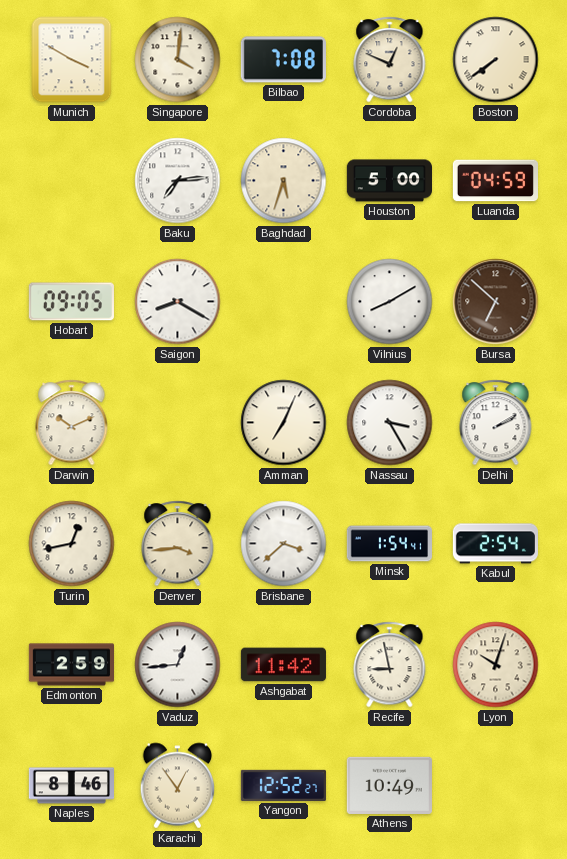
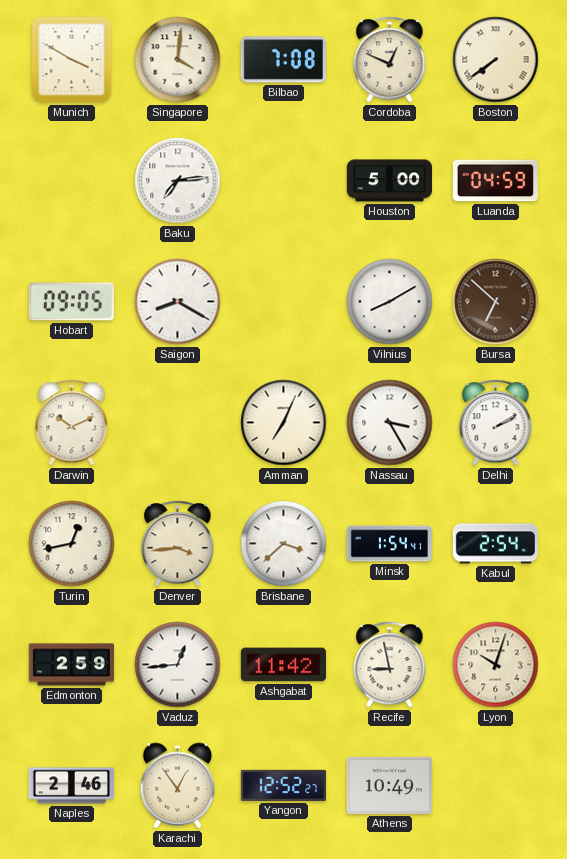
Baghdad: 5:33 -> none
Naples: 8:46 -> 2:46
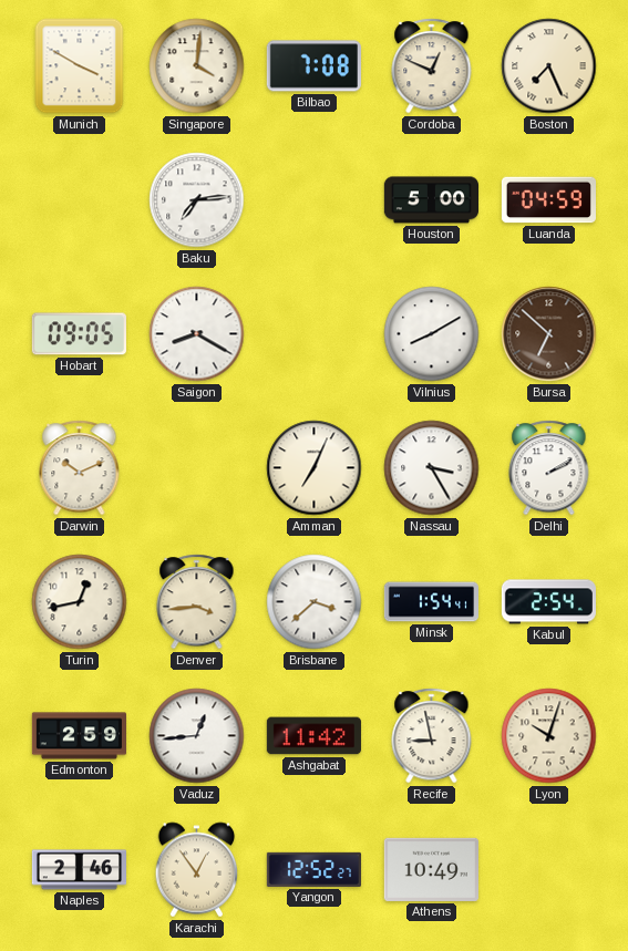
Boston: 7:39 -> 7:26
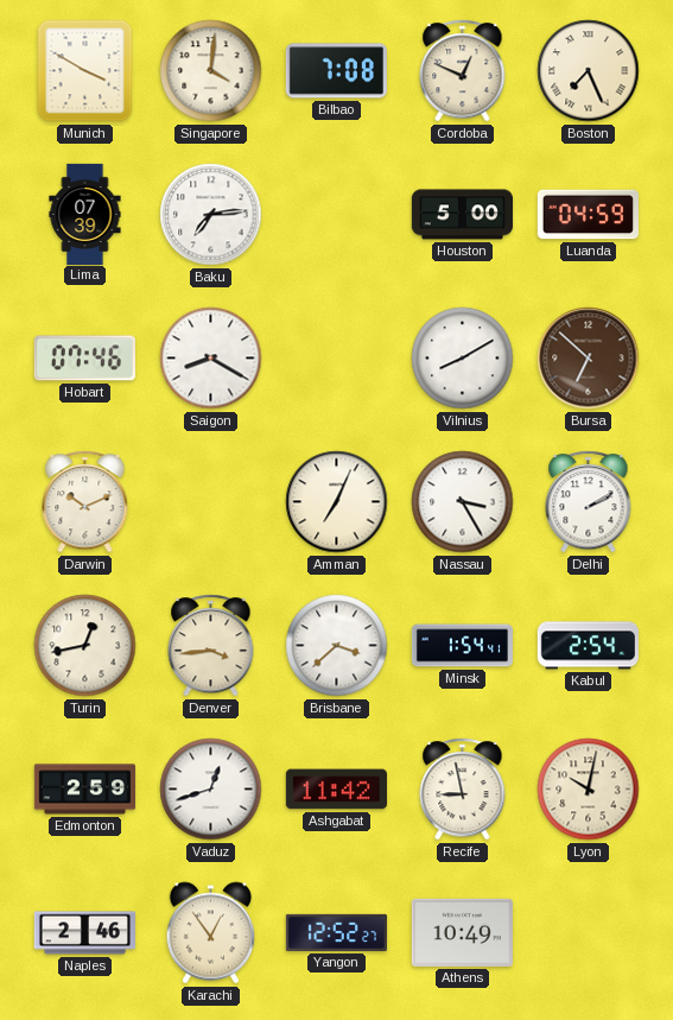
Lima: none -> 07:39
Hobart: 09:05 -> 07:46
Vaduz: 12:44 -> 12:42
Lyon: 10:03 -> 10:02
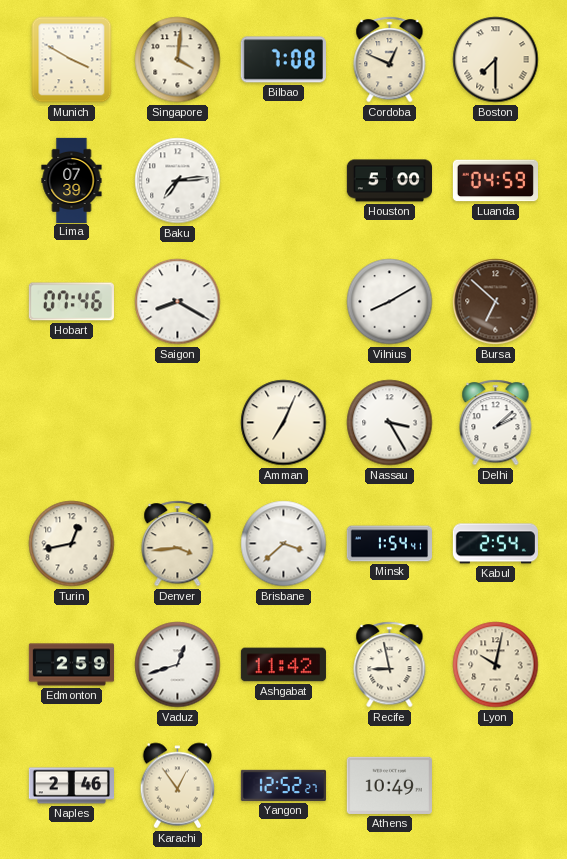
Boston: 7:26 -> 7:30
Darwin: 10:11 -> none
Delhi: 2:10 -> 2:08
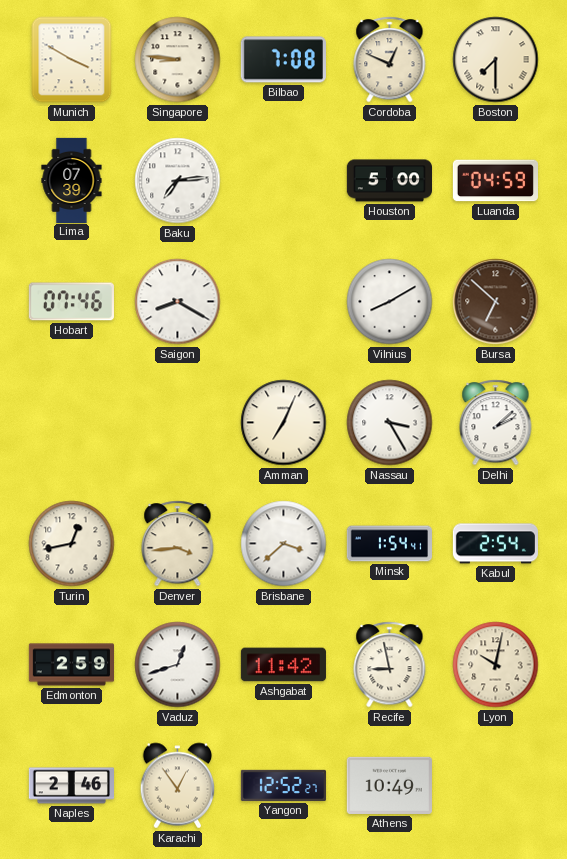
Singapore: 4:01 -> 8:46
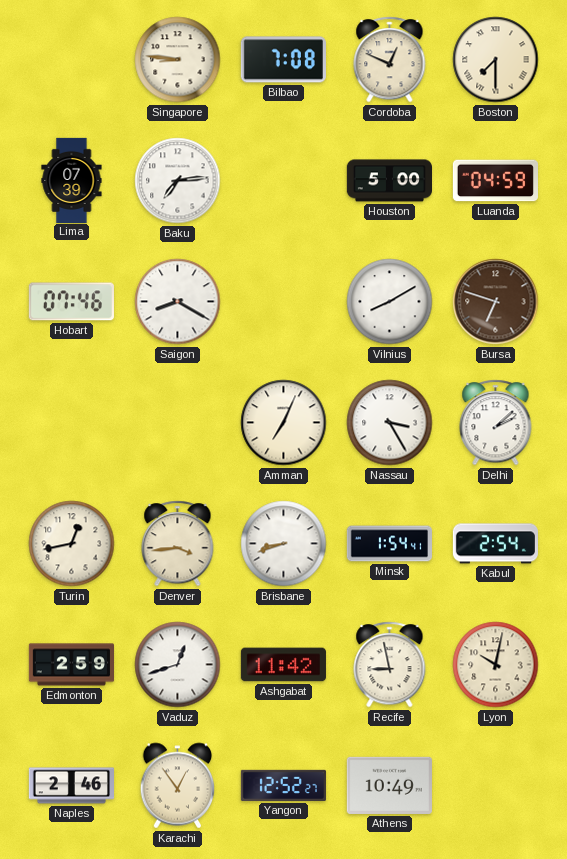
Munich: 3:50 -> none
Bursa: 6:52 -> 6:48
Brisbane: 3:38 -> 8:42
